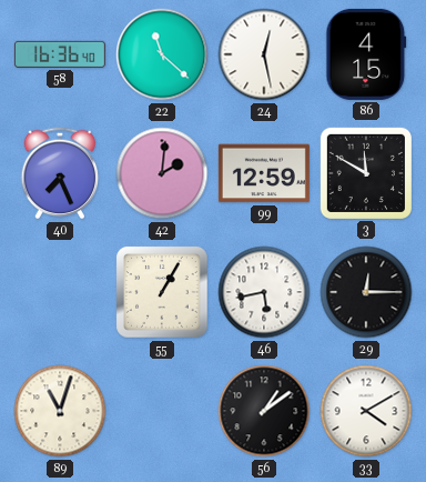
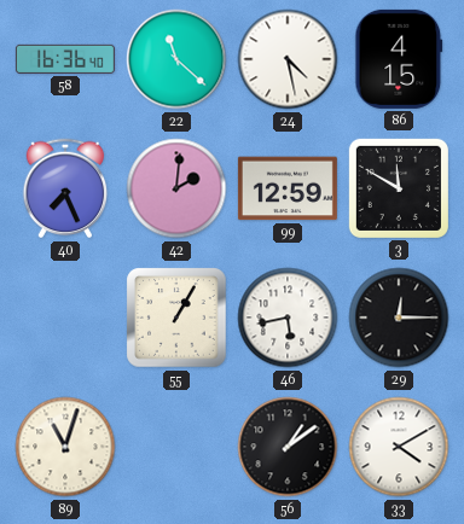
24: 12:28 -> 4:28
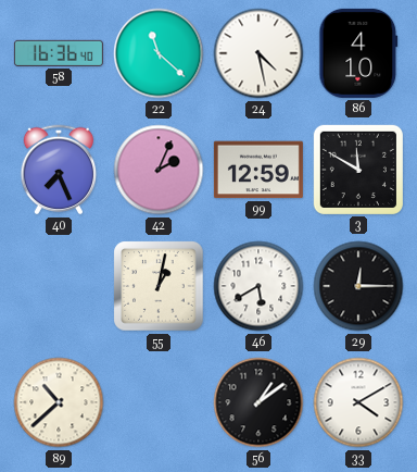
86: 4:15 -> 4:10
42: 2:01 -> 2:04
55: 1:05 -> 1:02
46: 5:43 -> 5:40
89: 11:03 -> 10:38
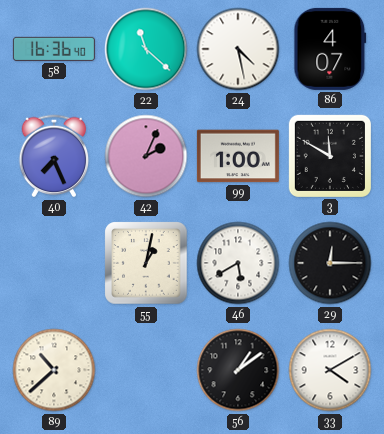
86: 4:10 -> 4:07
99: 12:59 -> 1:00
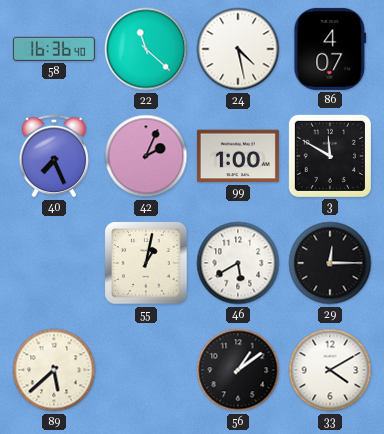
89: 10:38 -> 5:38
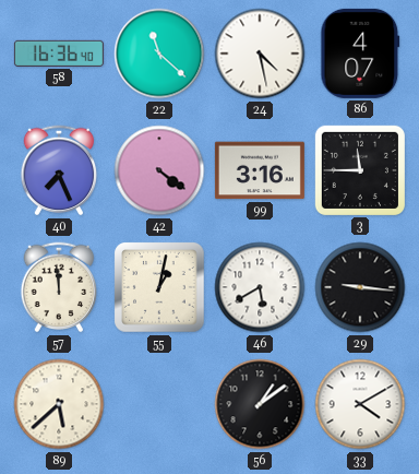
42: 2:04 -> 4:21
99: 1:00 -> 3:16
3: 11:50 -> 11:45
57: none -> 11:59
29: 12:15 -> 9:16
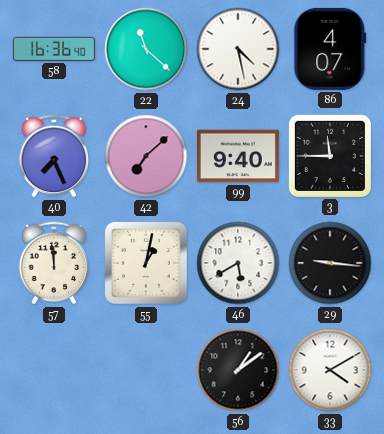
42: 4:21 -> 7:08
99: 3:16 -> 9:40
89: 5:38 -> none
